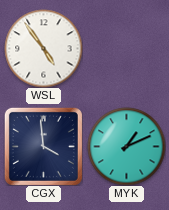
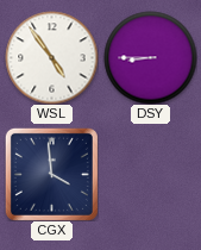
DSY: none -> 8:45
MYK: 1:11 -> none
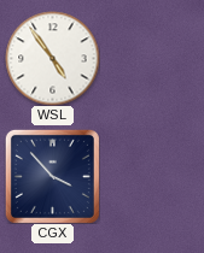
DSY: 8:45 -> none
CGX: 3:59 -> 3:53
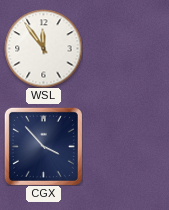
WSL: 4:54 -> 11:54
